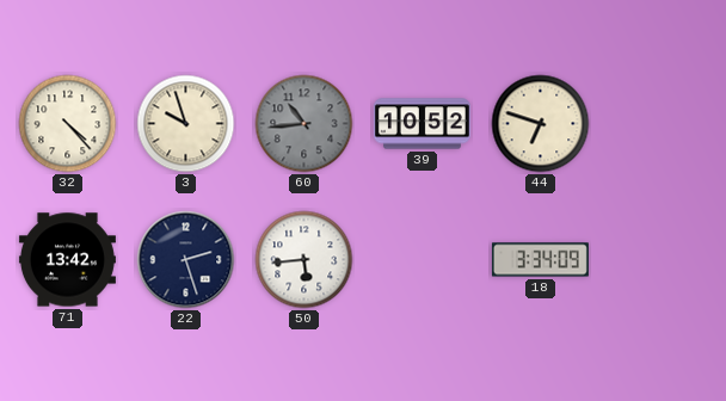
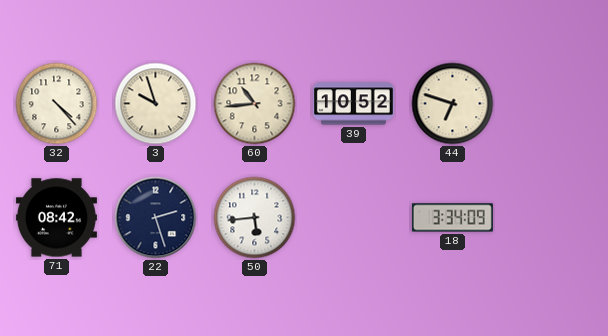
60 dial: grey -> cream
71: 13:42 -> 08:42
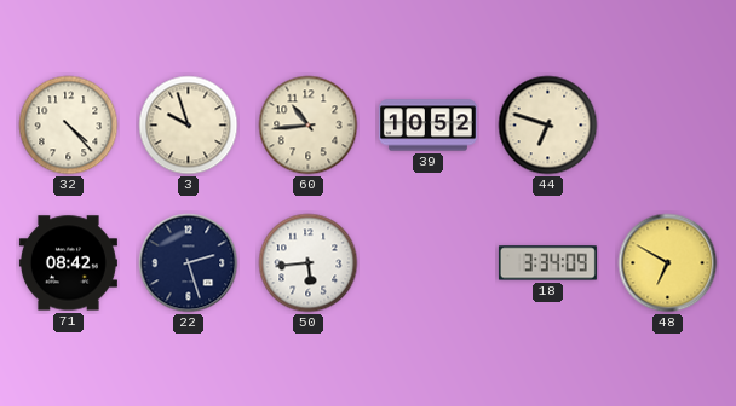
48: none -> 6:50
